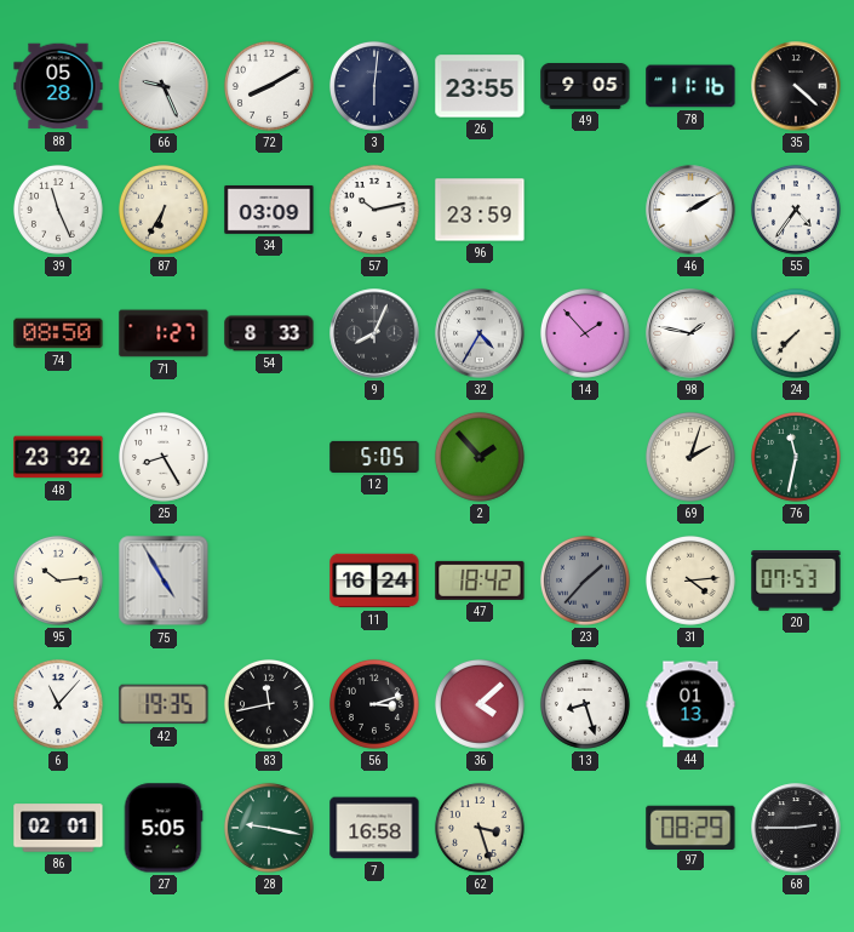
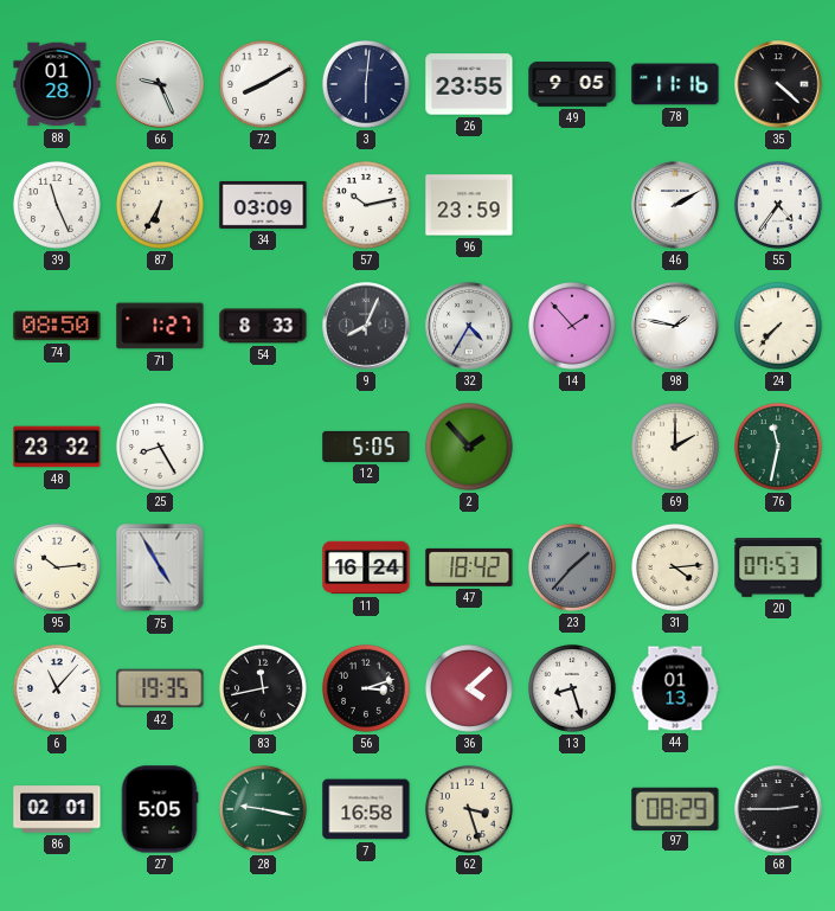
88: 05:28 -> 01:28
69: 2:03 -> 2:00
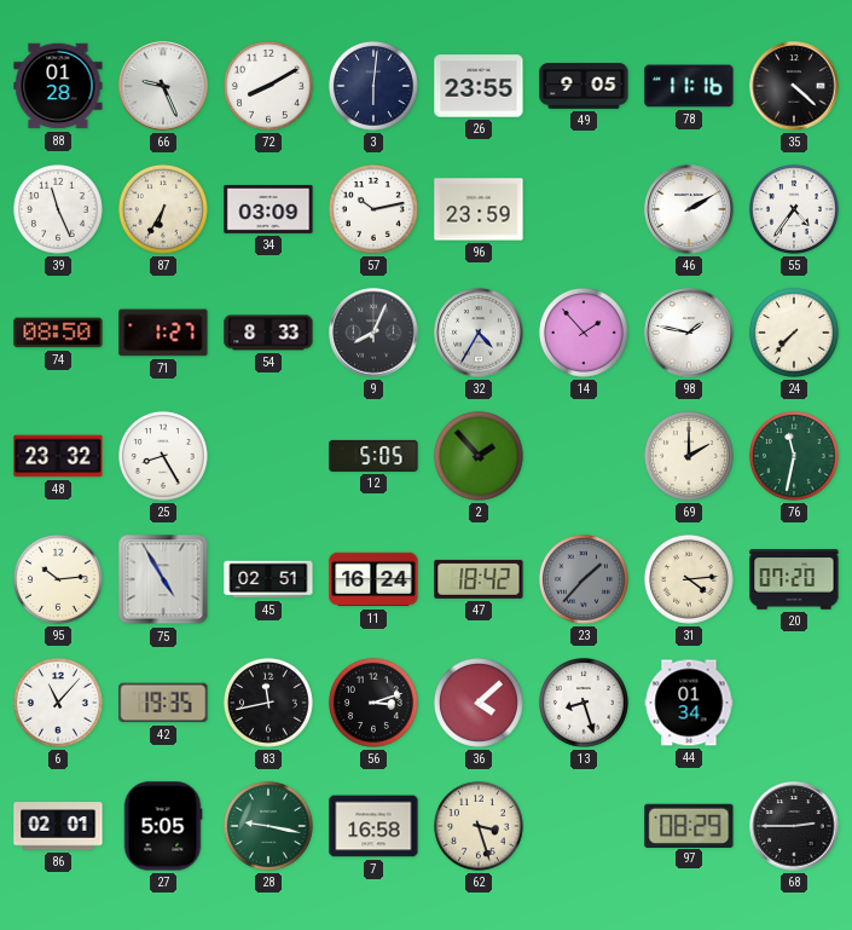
45: none -> 02:51
20: 07:53 -> 07:20
44: 01:13 -> 01:34
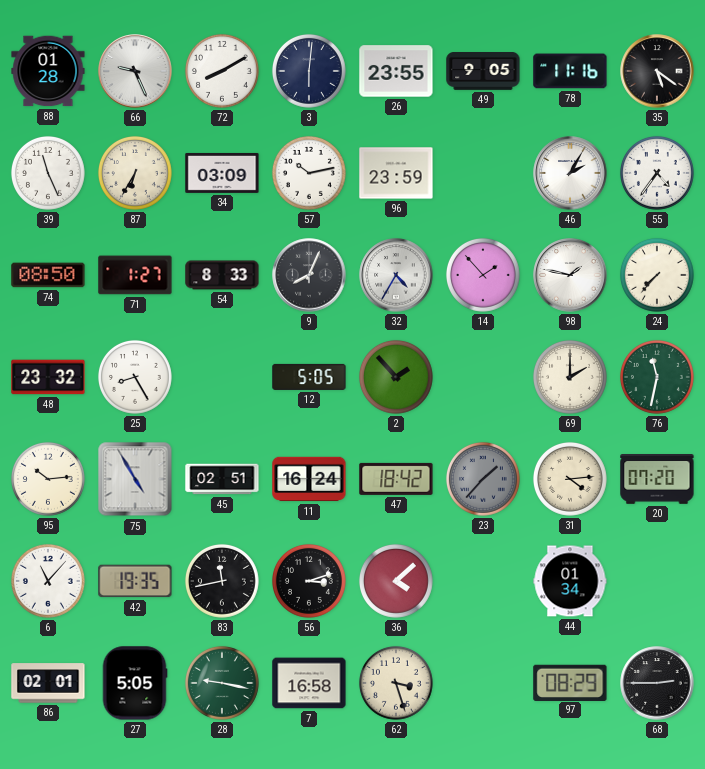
35: 4:22 -> 5:21
46: 2:10 -> 2:05
13: 8:27 -> none
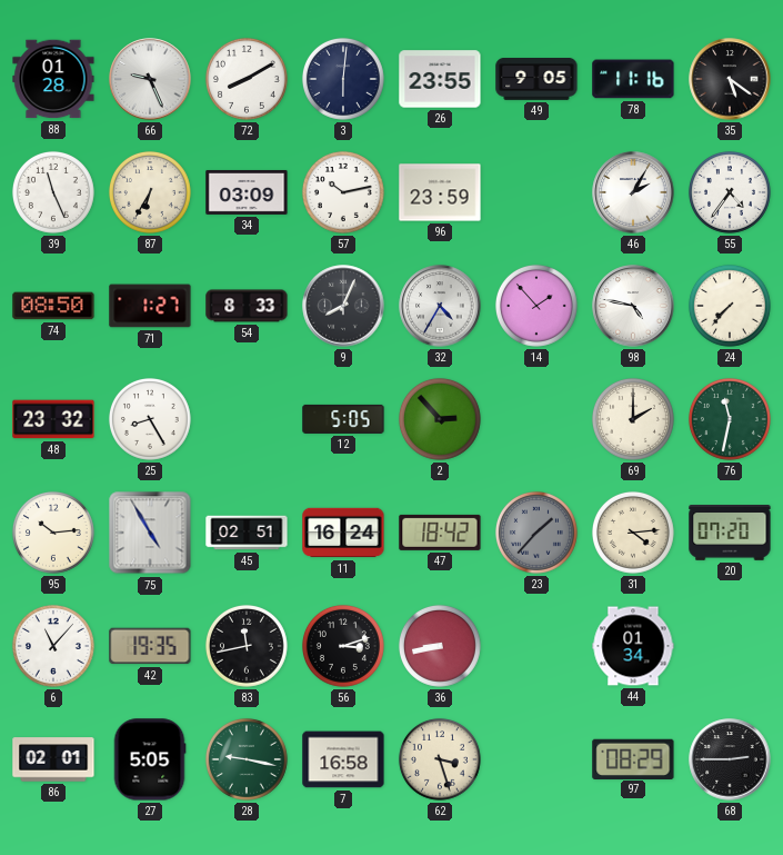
98: 1:47 -> 4:47
2: 1:53 -> 2:53
36: 4:08 -> 8:43
